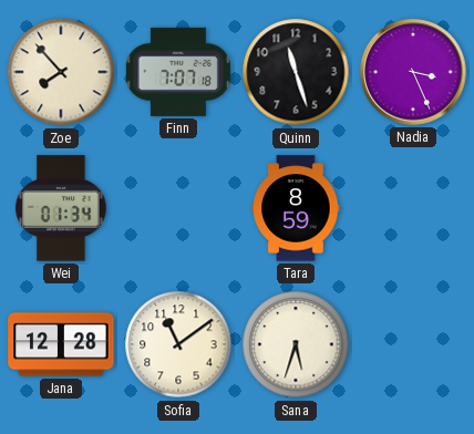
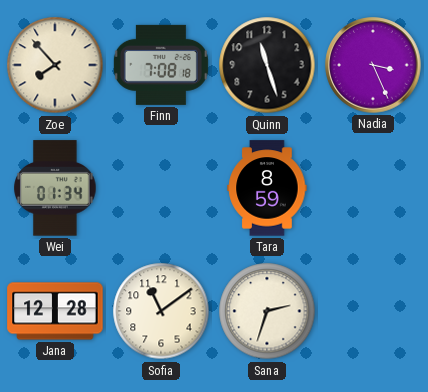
Finn: 7:07 -> 7:08
Sana: 5:33 -> 2:33
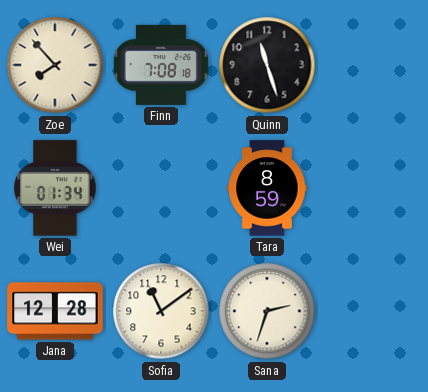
Nadia: 3:26 -> none
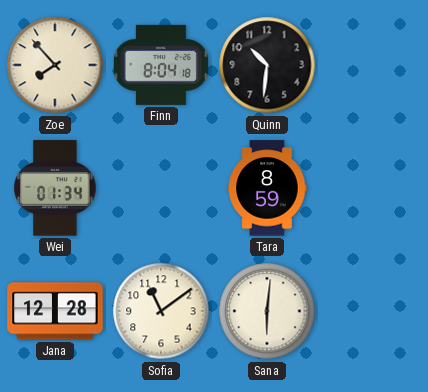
Finn: 7:08 -> 8:04
Quinn: 11:27 -> 10:31
Sana: 2:33 -> 6:01
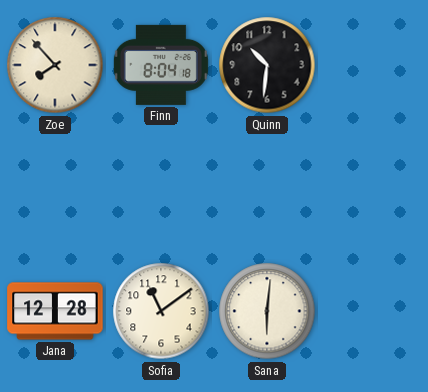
Wei: 01:34 -> none
Tara: 8:59 -> none
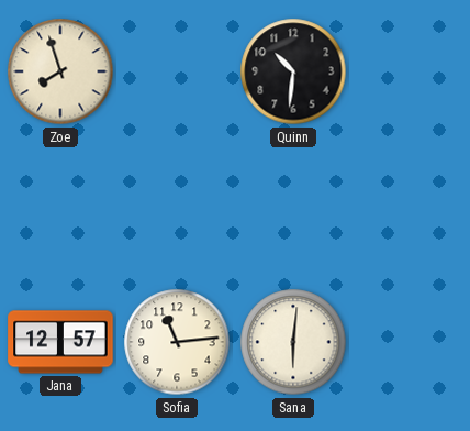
Zoe: 7:53 -> 7:57
Finn: 8:04 -> none
Jana: 12:28 -> 12:57
Sofia: 11:09 -> 11:14
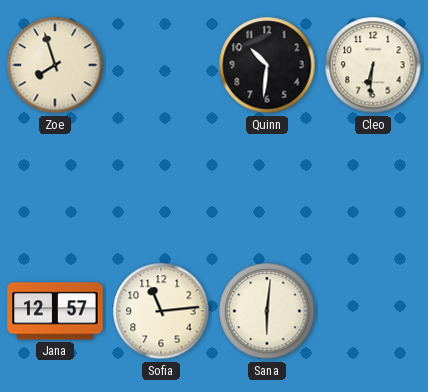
Cleo: none -> 6:31
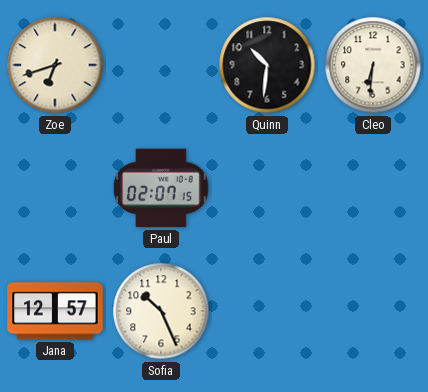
Zoe: 7:57 -> 6:42
Paul: none -> 02:07
Sofia: 11:14 -> 10:26
Sana: 6:01 -> none
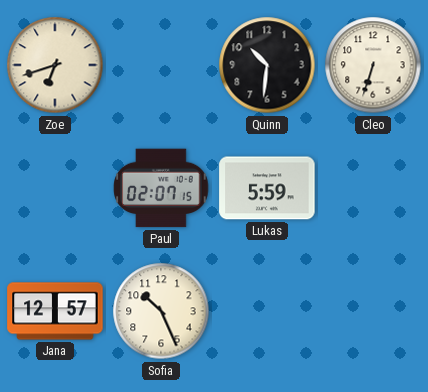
Cleo: 6:31 -> 6:33
Lukas: none -> 5:59
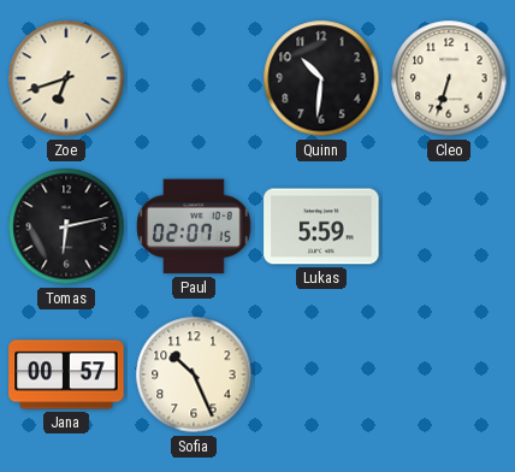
Tomas: none -> 6:13
Jana: 12:57 -> 00:57
